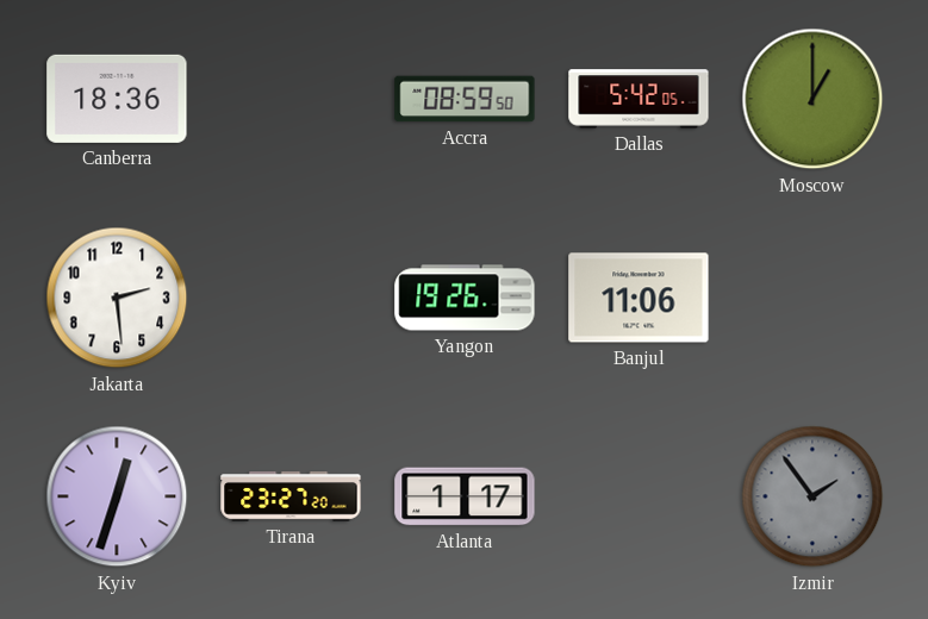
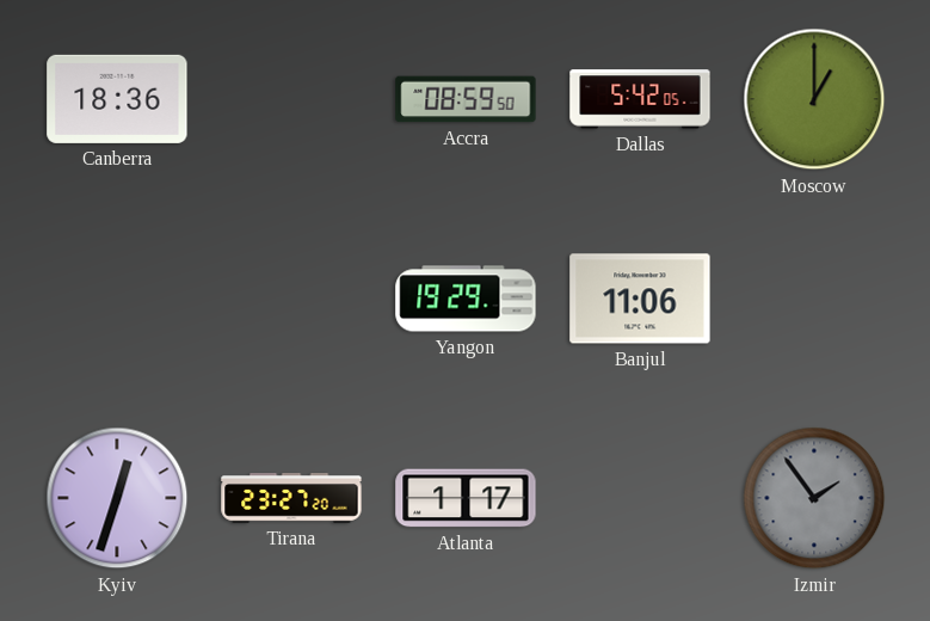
Jakarta: 2:29 -> none
Yangon: 19:26 -> 19:29
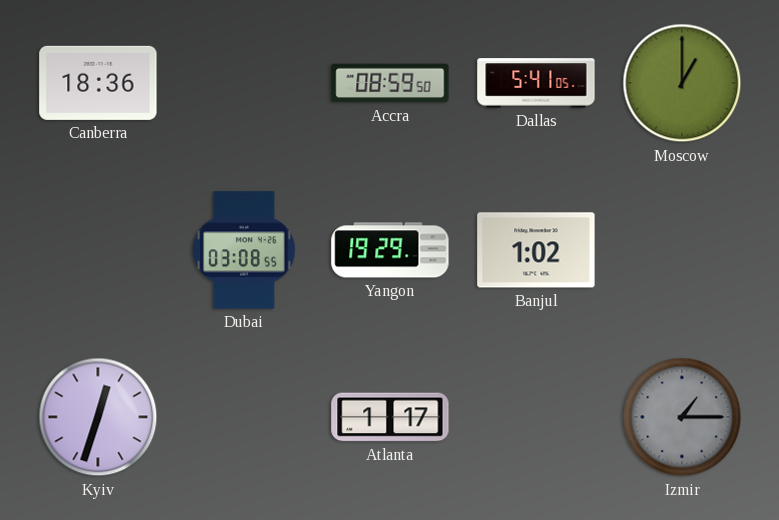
Dallas: 5:42 -> 5:41
Dubai: none -> 03:08
Banjul: 11:06 -> 1:02
Tirana: 23:27 -> none
Izmir: 1:54 -> 1:15
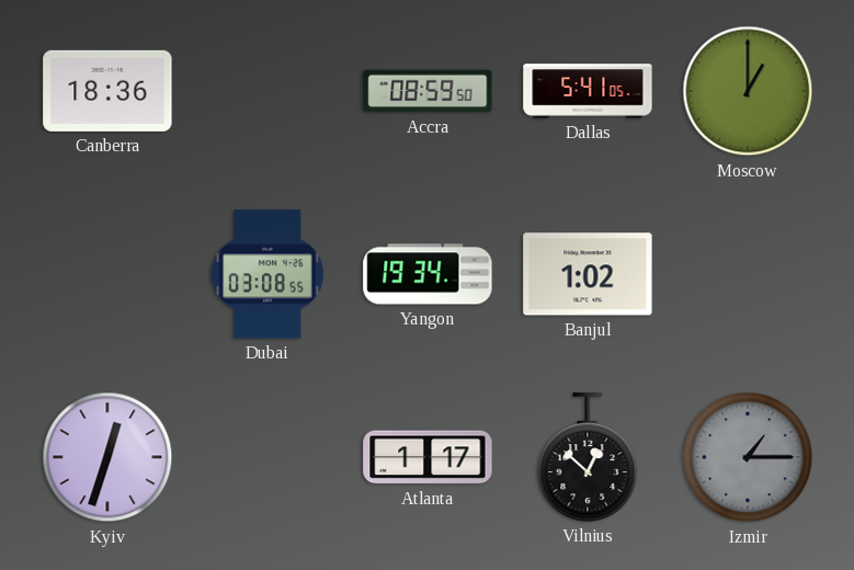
Yangon: 19:29 -> 19:34
Vilnius: none -> 12:52
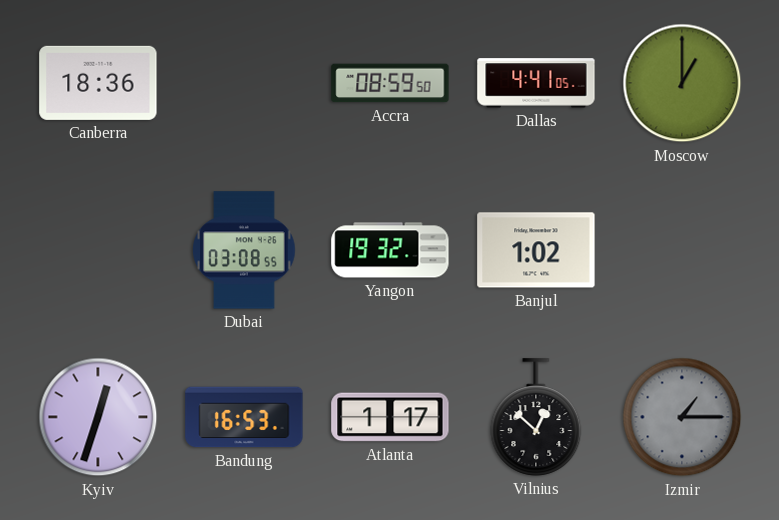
Dallas: 5:41 -> 4:41
Yangon: 19:34 -> 19:32
Bandung: none -> 16:53
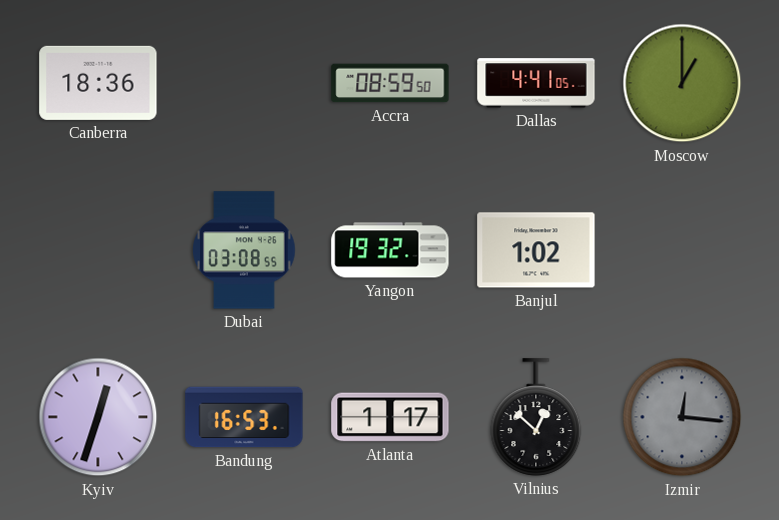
Izmir: 1:15 -> 12:16
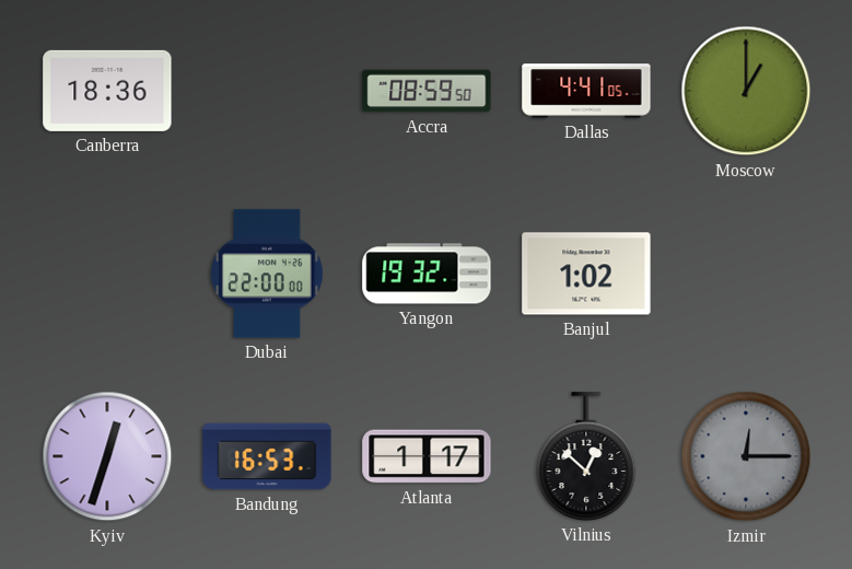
Dubai: 03:08 -> 22:00
Izmir: 12:16 -> 12:15
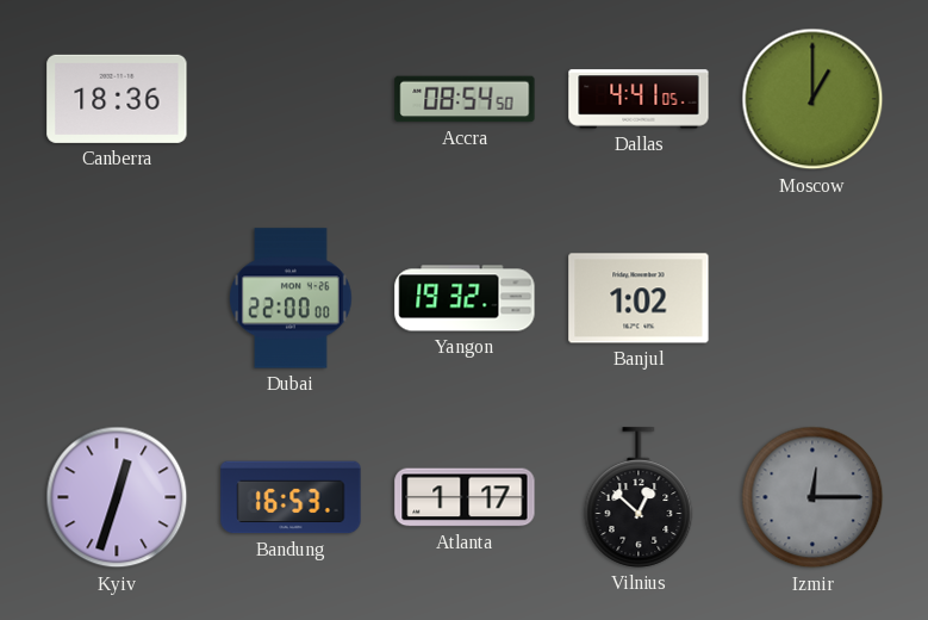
Accra: 08:59 -> 08:54
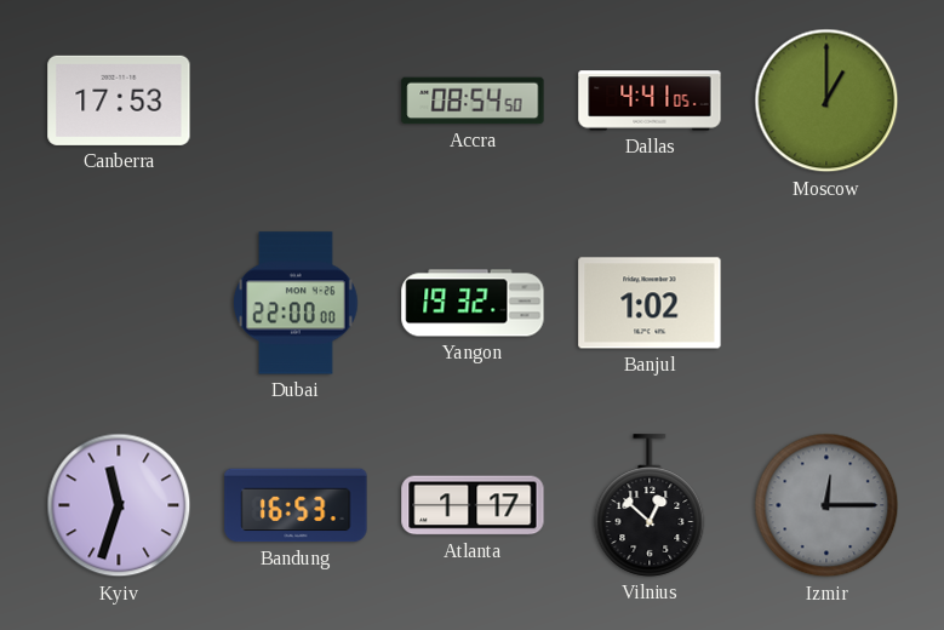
Canberra: 18:36 -> 17:53
Kyiv: 12:33 -> 11:33
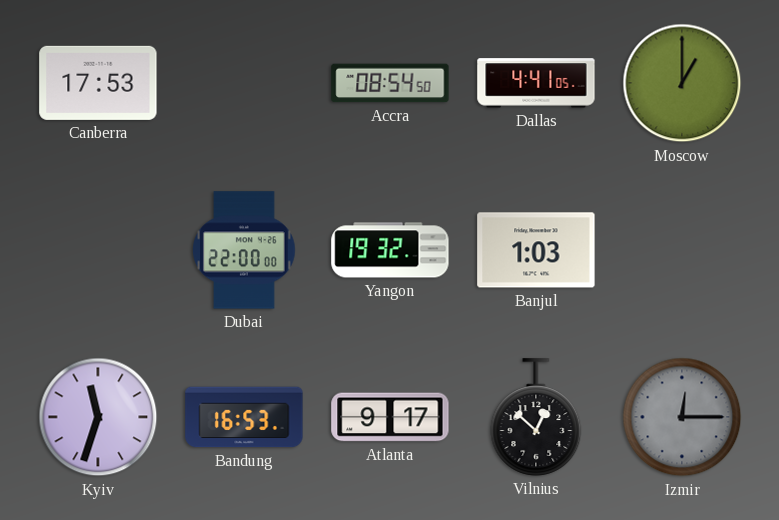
Banjul: 1:02 -> 1:03
Atlanta: 1:17 -> 9:17
